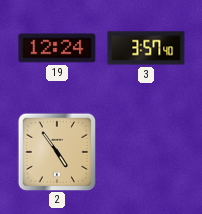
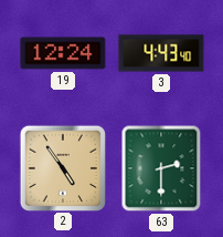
3: 3:57 -> 4:43
63: none -> 2:30
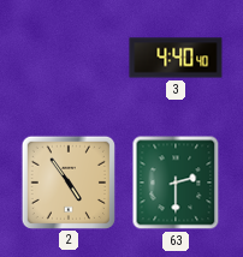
19: 12:24 -> none
3: 4:43 -> 4:40
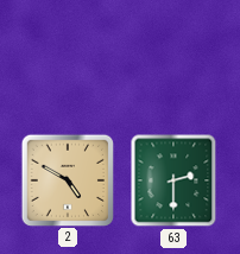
3: 4:40 -> none
2: 4:54 -> 4:50
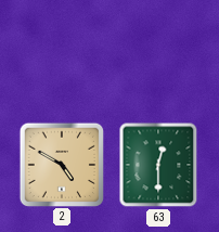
63: 2:30 -> 12:30
